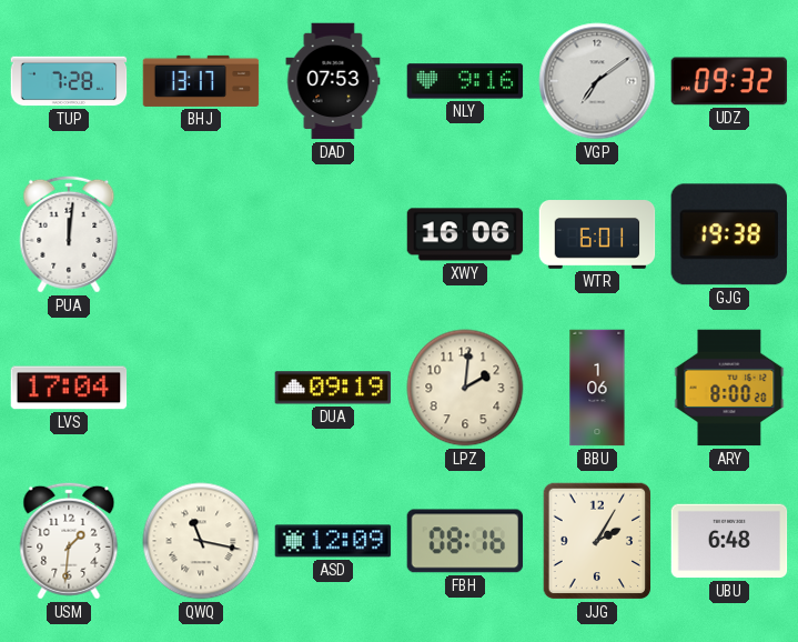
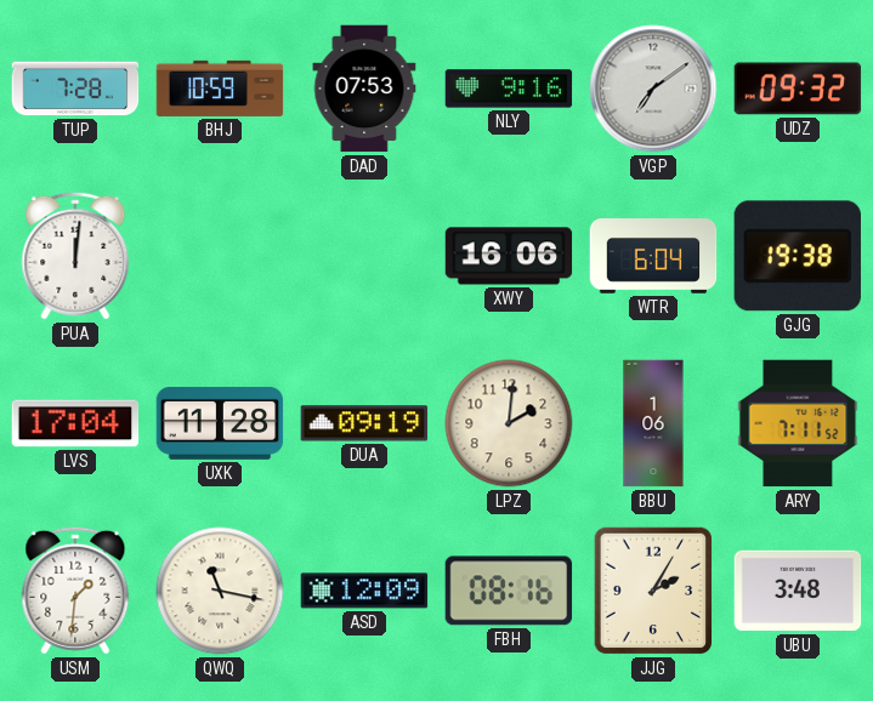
BHJ: 13:17 -> 10:59
WTR: 6:01 -> 6:04
UXK: none -> 11:28
ARY: 8:00 -> 7:11
UBU: 6:48 -> 3:48
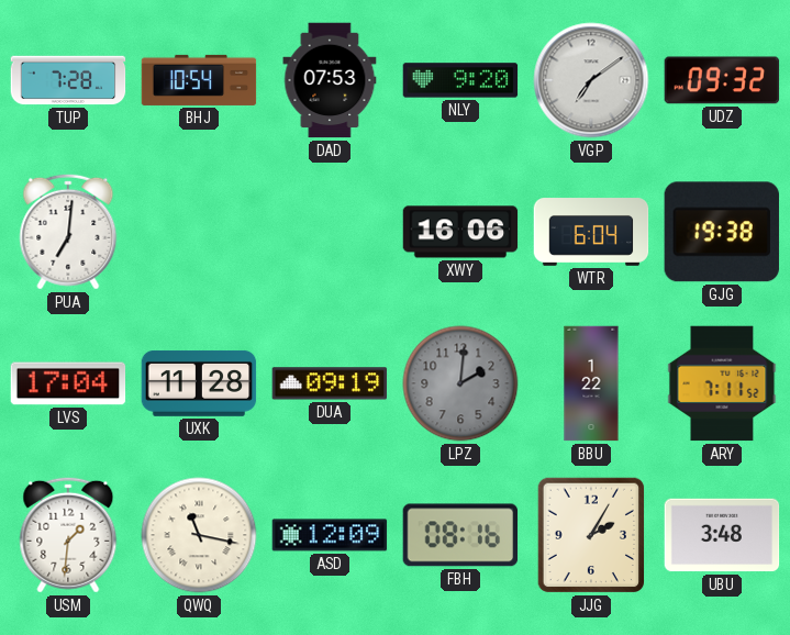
BHJ: 10:59 -> 10:54
NLY: 9:16 -> 9:20
PUA: 12:01 -> 7:01
LPZ dial: cream -> grey
BBU: 1:06 -> 1:22
